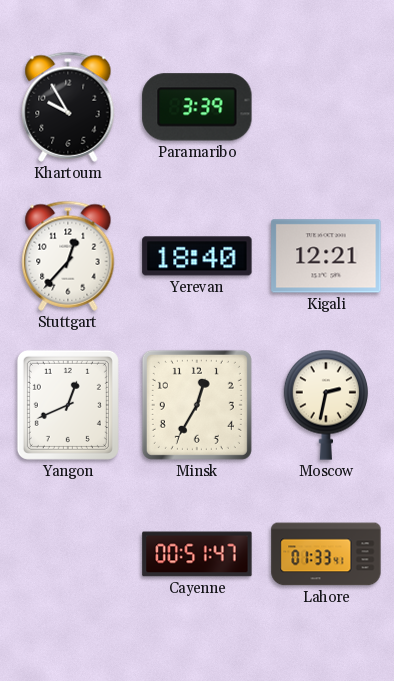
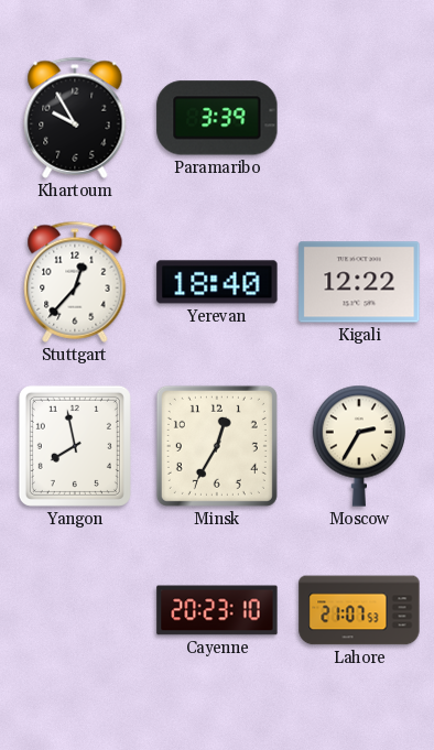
Kigali: 12:21 -> 12:22
Yangon: 12:41 -> 7:58
Moscow: 2:32 -> 2:35
Cayenne: 00:51 -> 20:23
Lahore: 01:33 -> 21:07
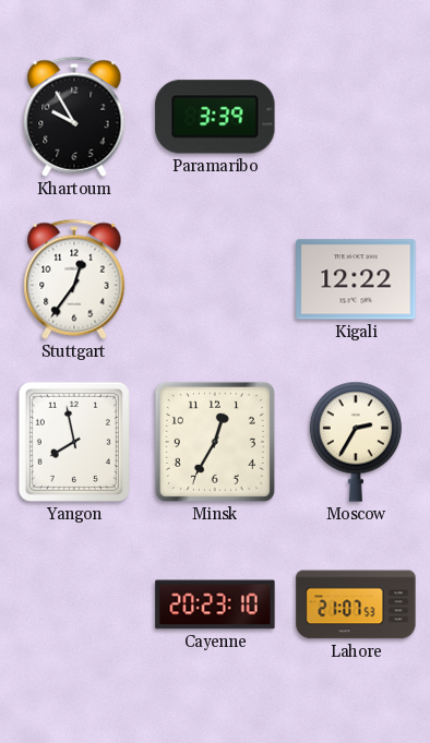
Stuttgart: 12:37 -> 12:36
Yerevan: 18:40 -> none
